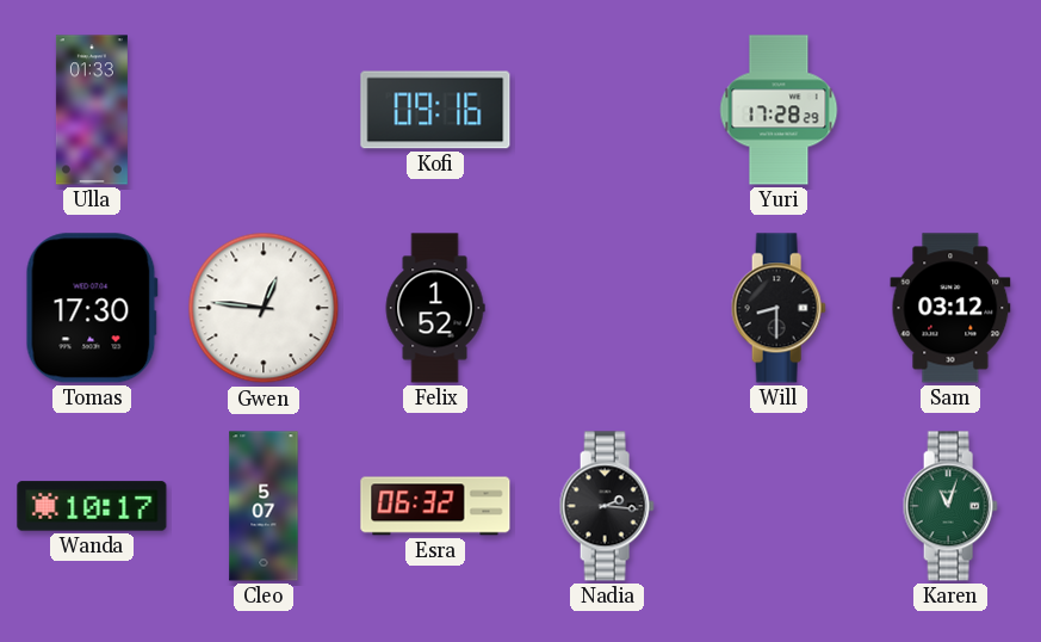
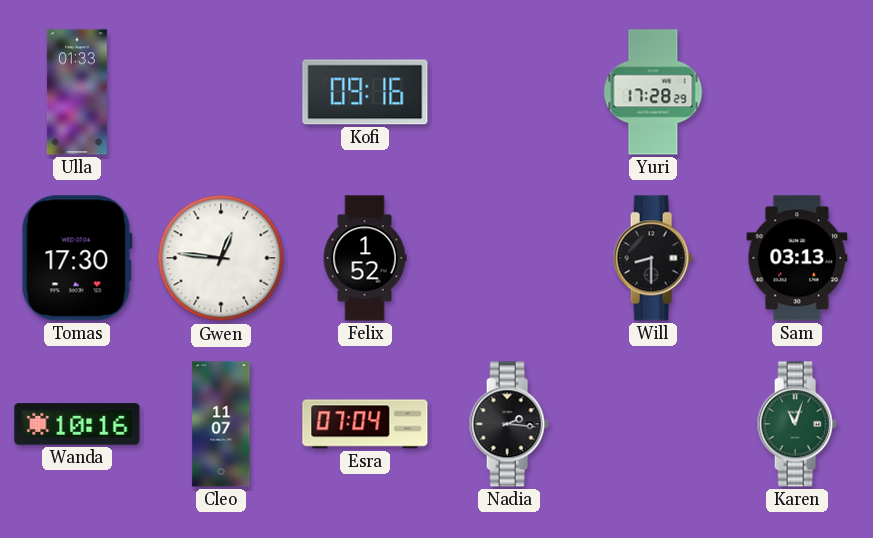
Sam: 03:12 -> 03:13
Wanda: 10:17 -> 10:16
Cleo: 5:07 -> 11:07
Esra: 06:32 -> 07:04
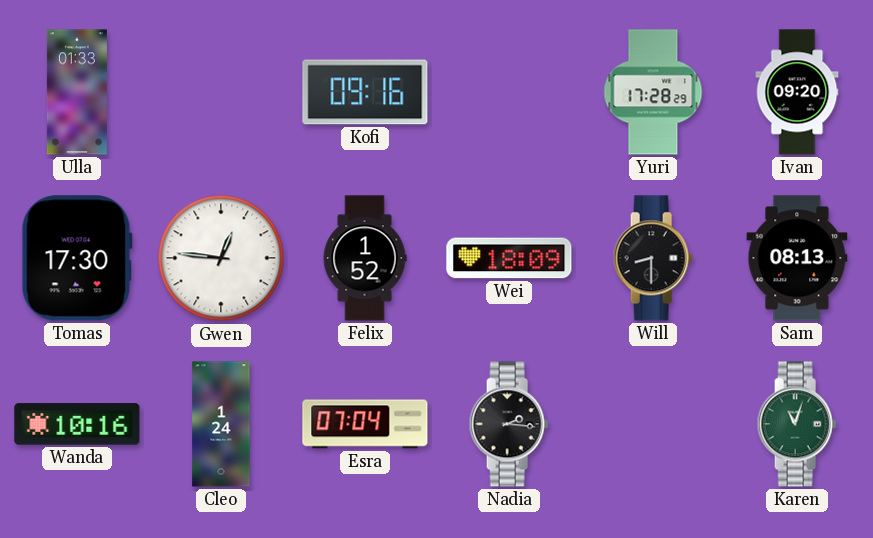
Ivan: none -> 09:20
Wei: none -> 18:09
Sam: 03:13 -> 08:13
Cleo: 11:07 -> 1:24
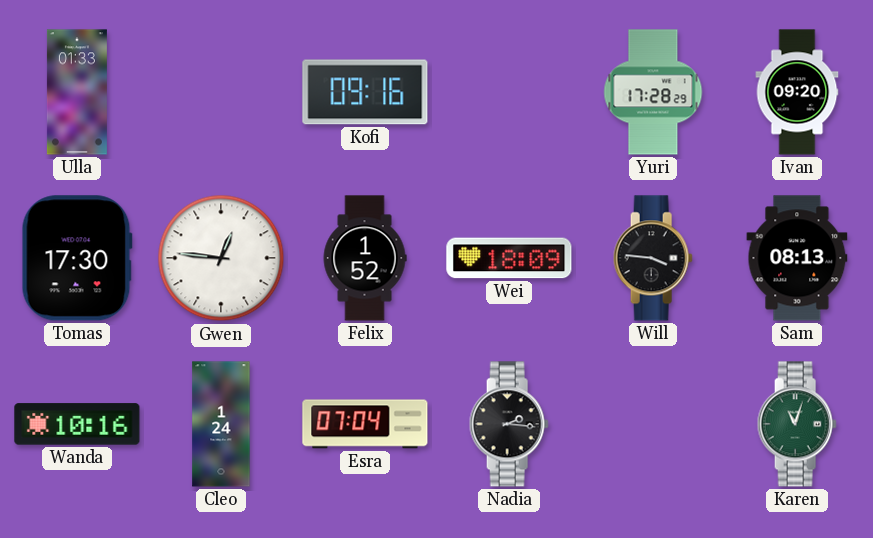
Will: 8:30 -> 3:46
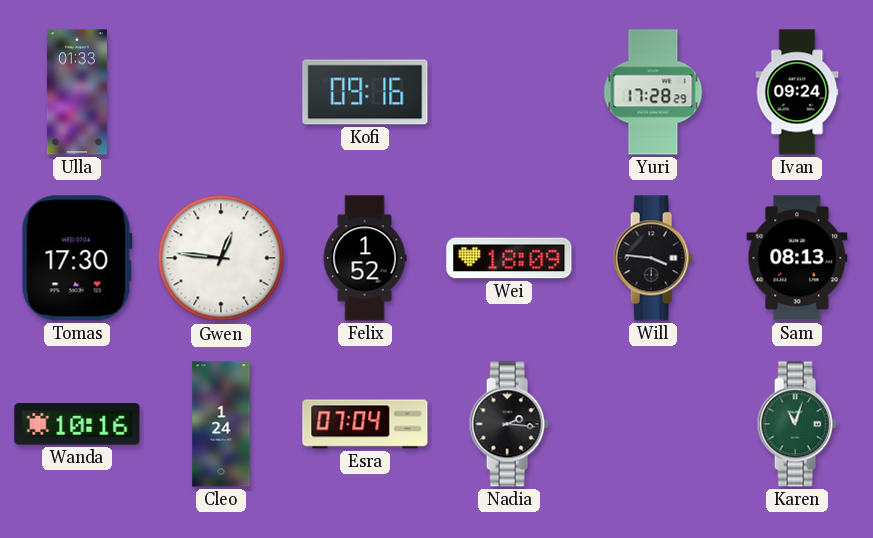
Ivan: 09:20 -> 09:24
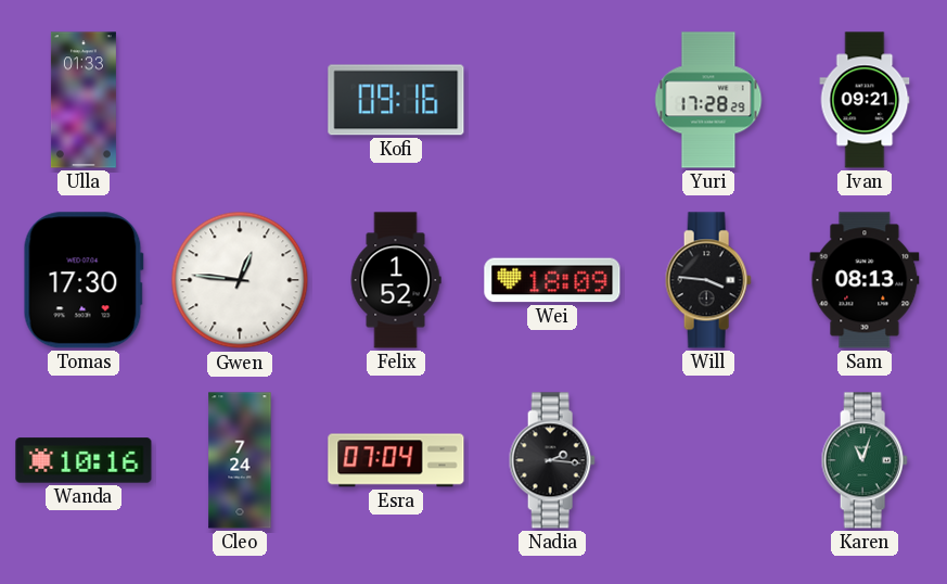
Ivan: 09:24 -> 09:21
Cleo: 1:24 -> 7:24
